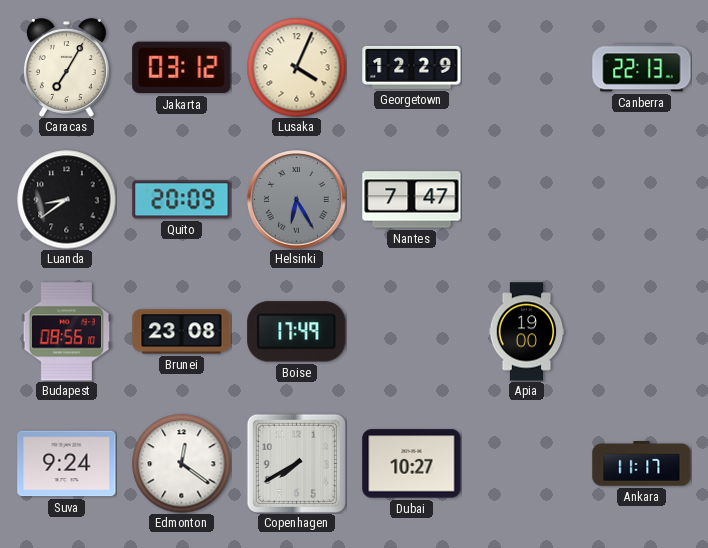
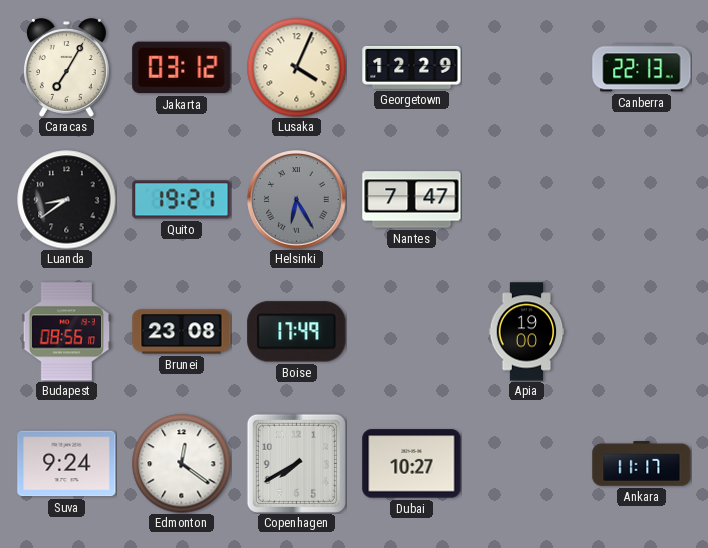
Quito: 20:09 -> 19:21
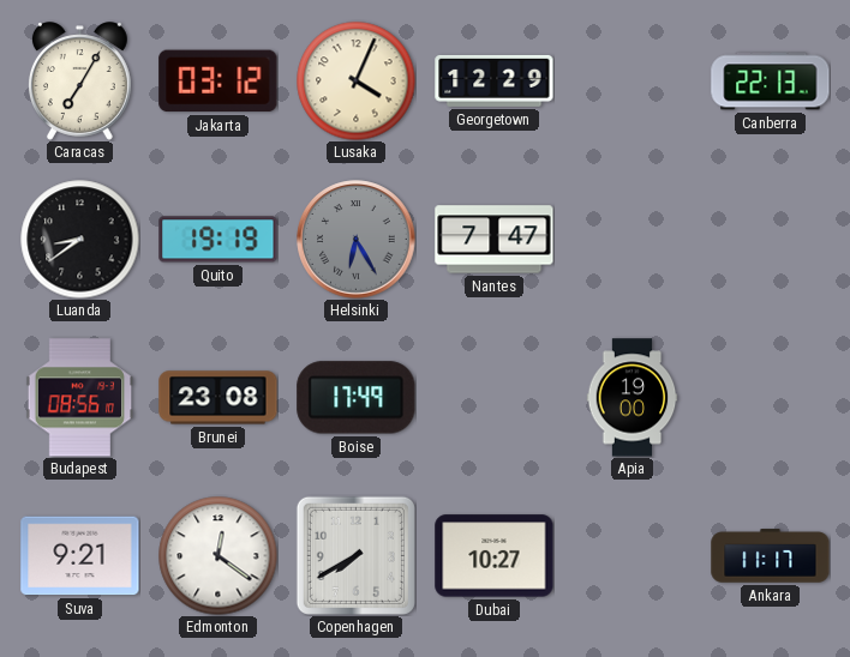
Quito: 19:21 -> 19:19
Suva: 9:24 -> 9:21
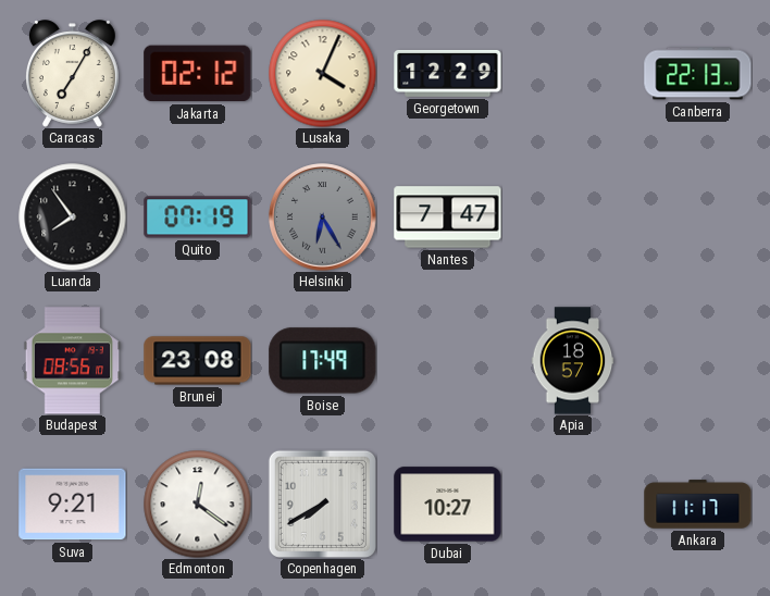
Jakarta: 03:12 -> 02:12
Luanda: 8:39 -> 7:54
Quito: 19:19 -> 07:19
Apia: 19:00 -> 18:57
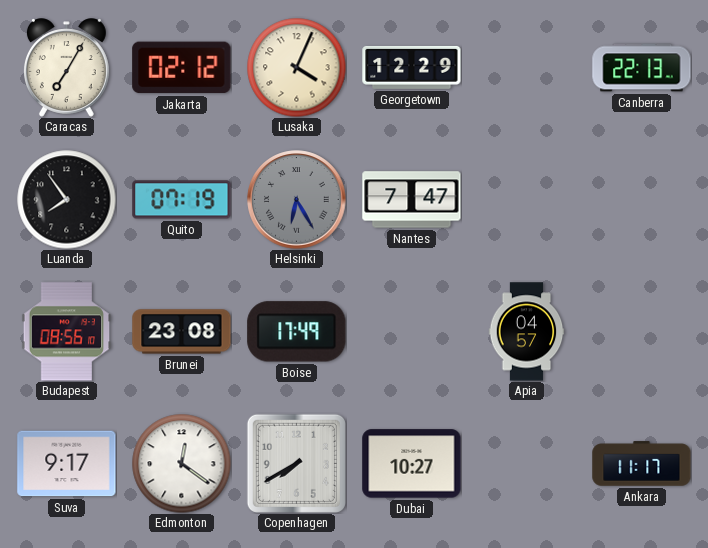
Apia: 18:57 -> 04:57
Suva: 9:21 -> 9:17
